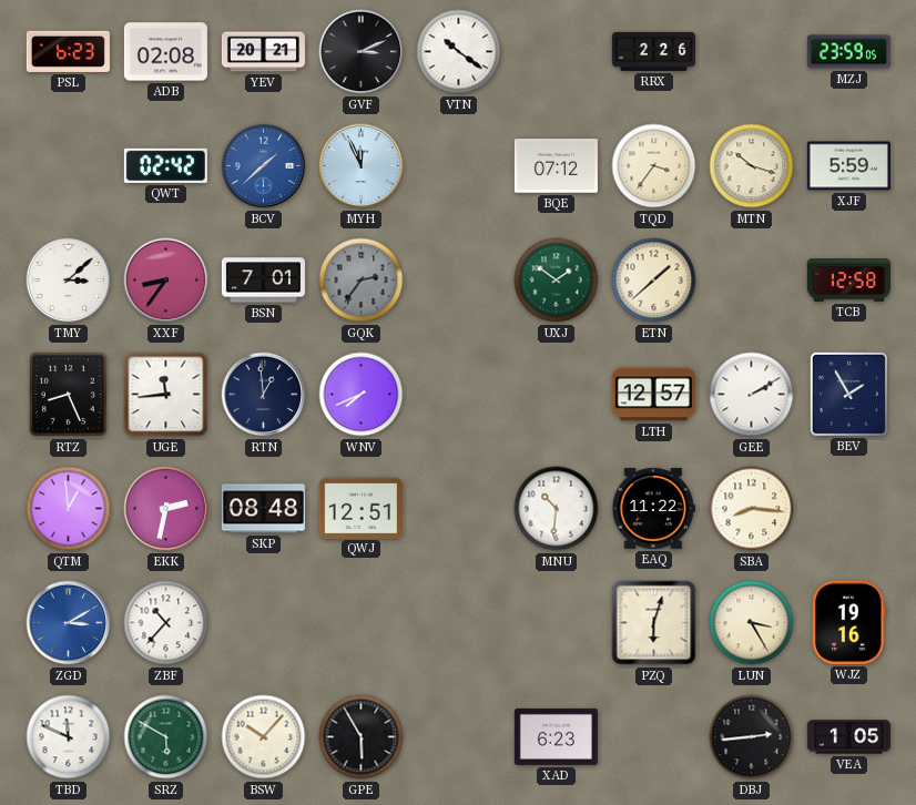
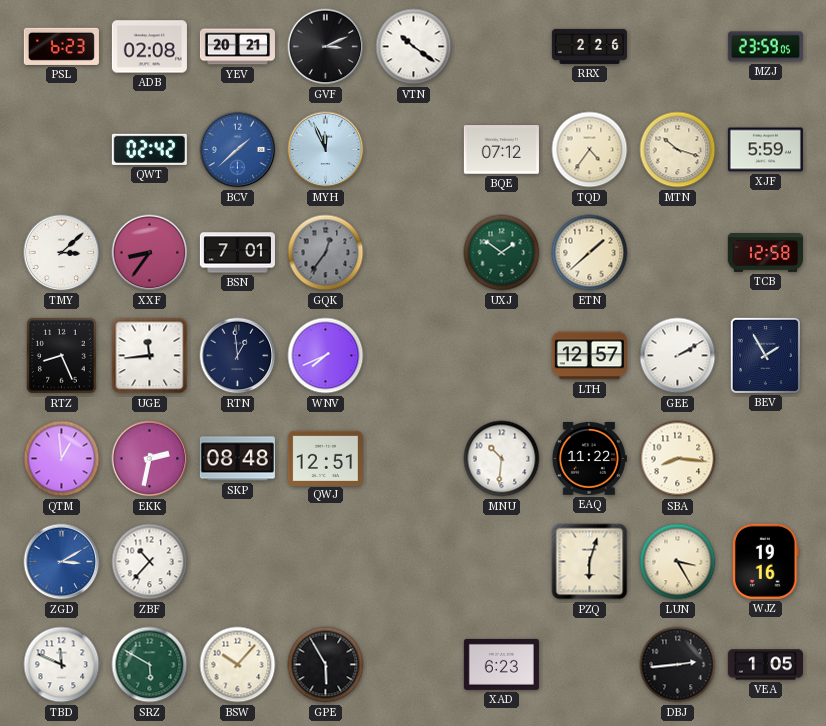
TQD: 3:36 -> 4:36
GQK: 2:36 -> 12:36
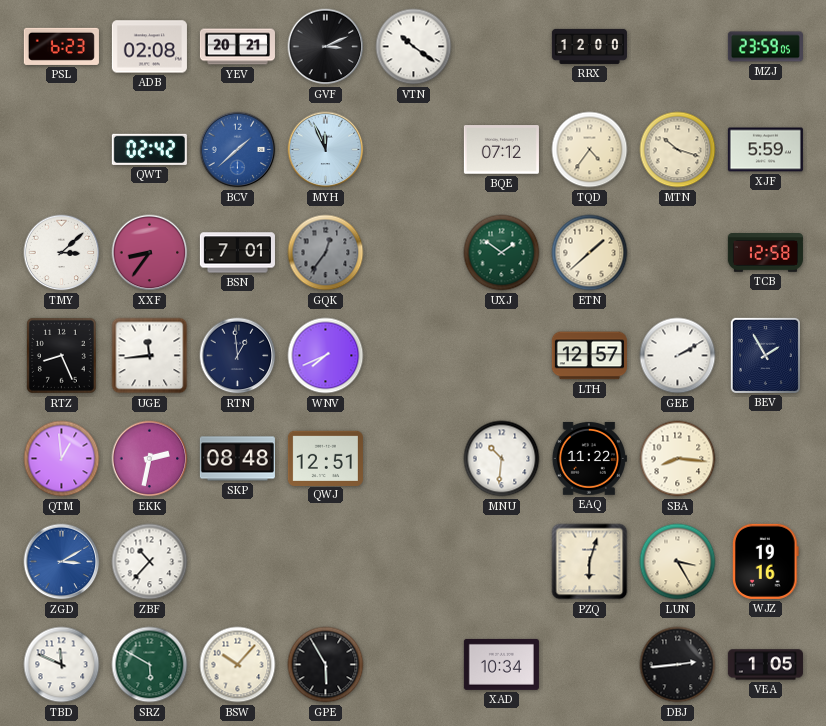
RRX: 2:26 -> 12:00
XAD: 6:23 -> 10:34
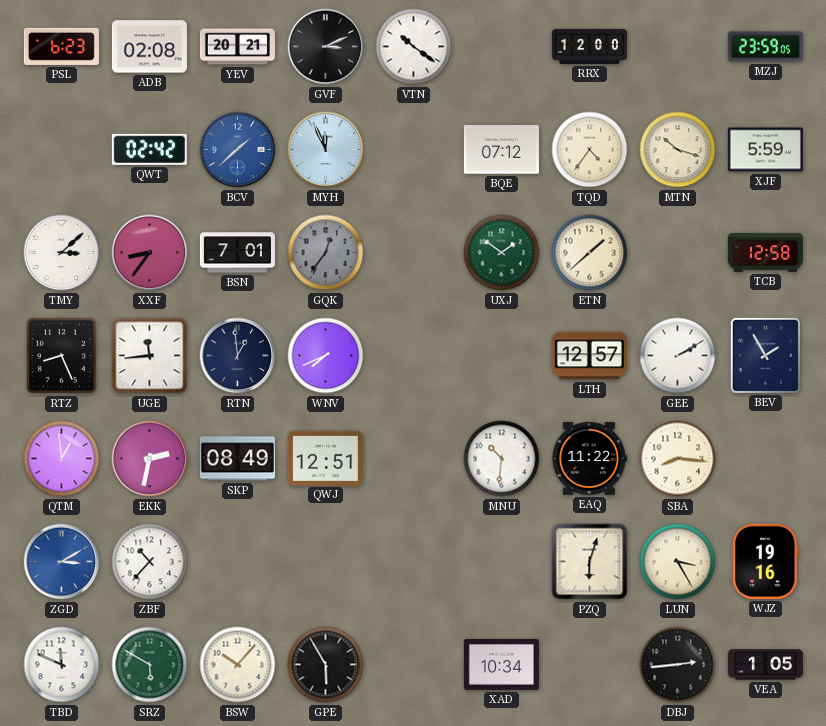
SKP: 08:48 -> 08:49
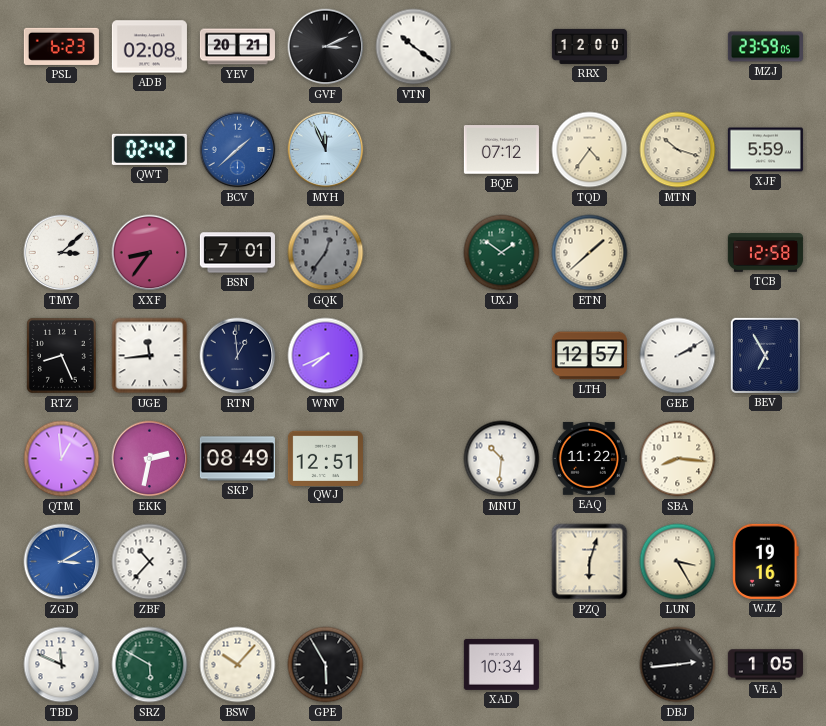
BEV: 1:55 -> 6:55
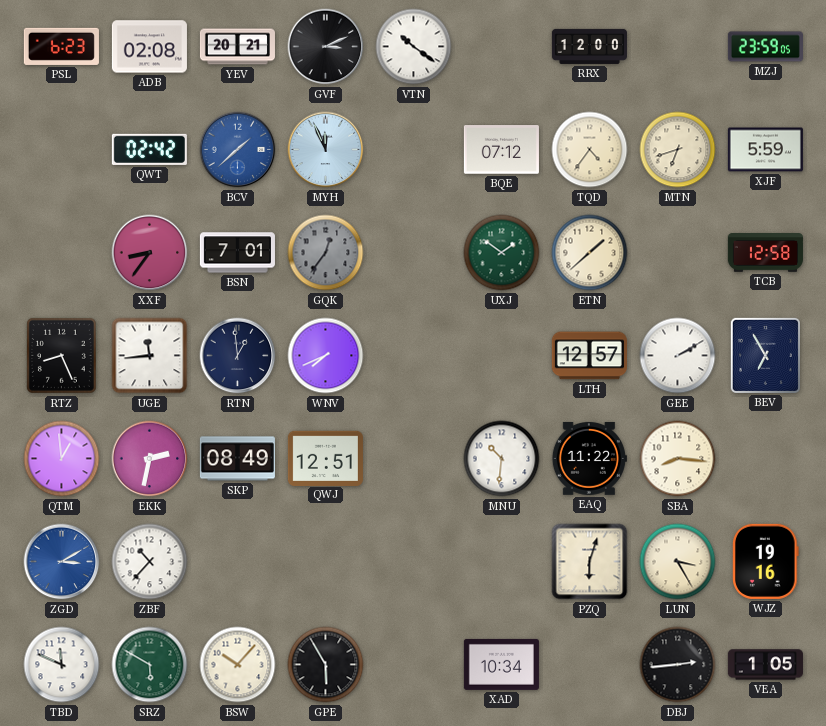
MTN: 10:18 -> 6:42
TMY: 3:08 -> none
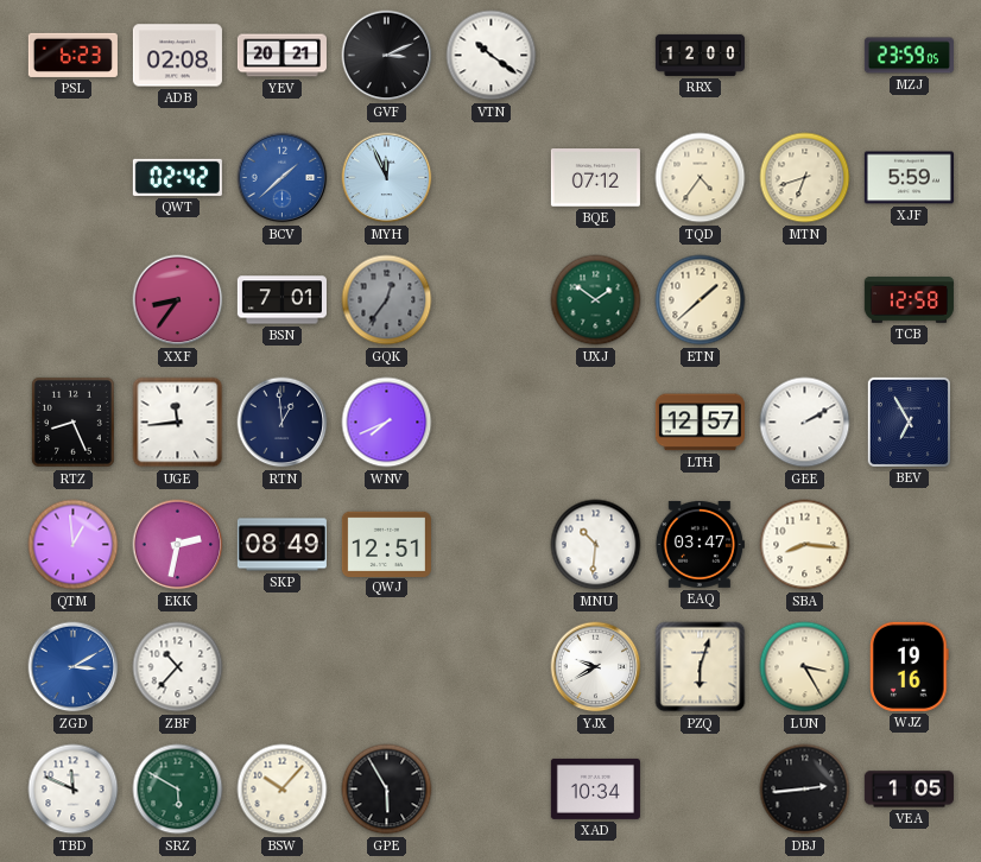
EAQ: 11:22 -> 03:47
YJX: none -> 9:40
